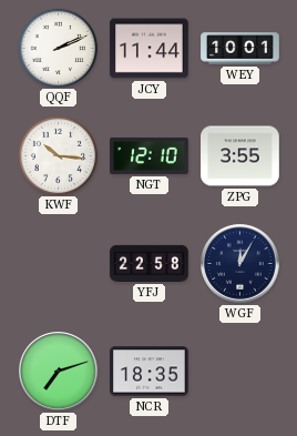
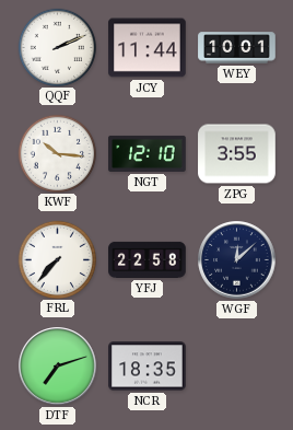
FRL: none -> 7:37
WGF: 12:05 -> 12:08
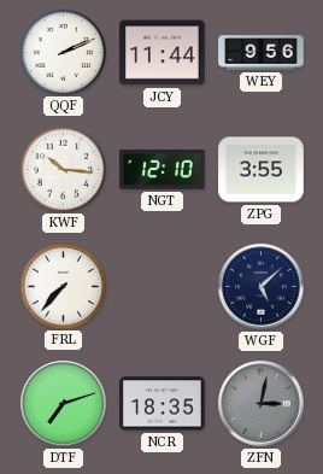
WEY: 10:01 -> 9:56
YFJ: 22:58 -> none
WGF: 12:08 -> 5:08
ZFN: none -> 3:02
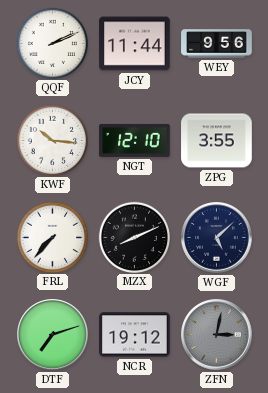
MZX: none -> 8:11
NCR: 18:35 -> 19:12
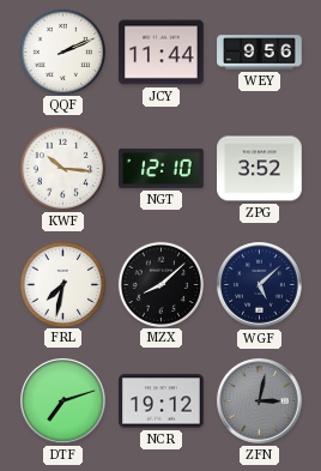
ZPG: 3:55 -> 3:52
FRL: 7:37 -> 7:32
MZX: 8:11 -> 8:08
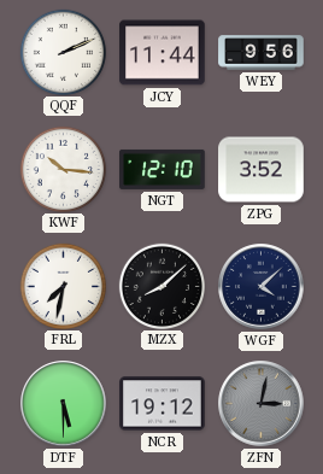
WGF: 5:08 -> 4:08
DTF: 7:12 -> 5:30
